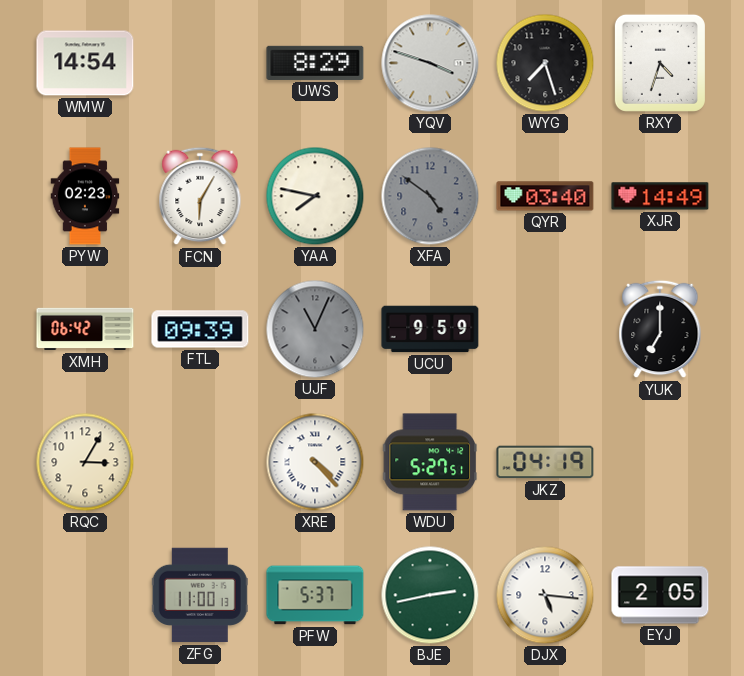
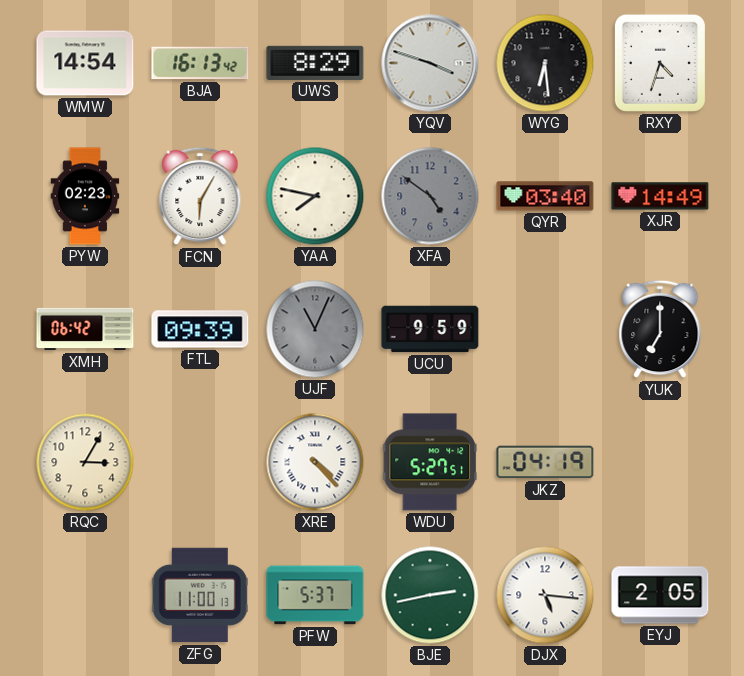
BJA: none -> 16:13
WYG: 7:27 -> 6:29
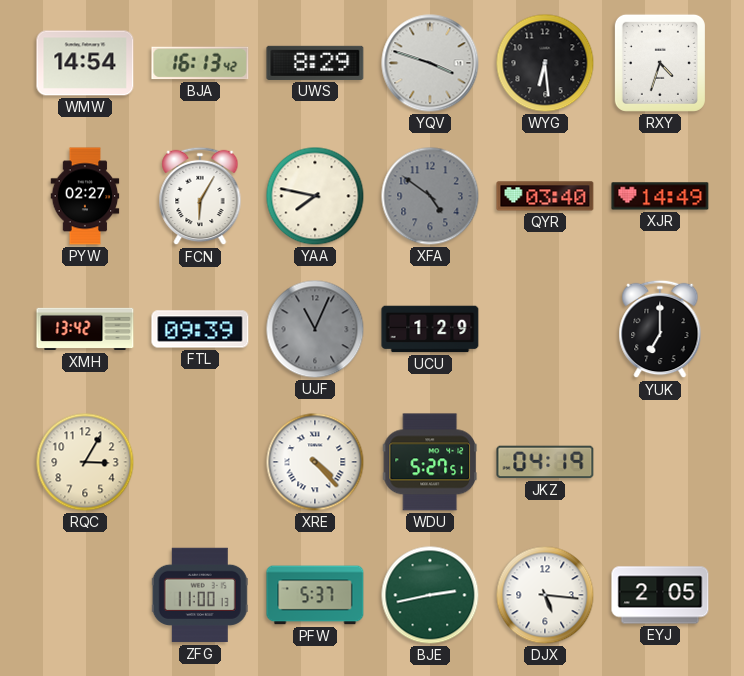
PYW: 02:23 -> 02:27
XMH: 06:42 -> 13:42
UCU: 9:59 -> 1:29
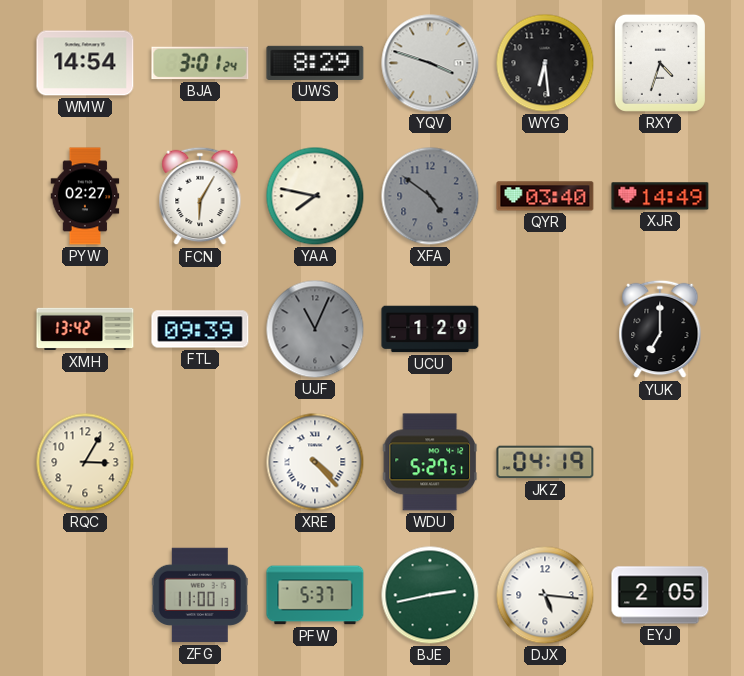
BJA: 16:13 -> 3:01
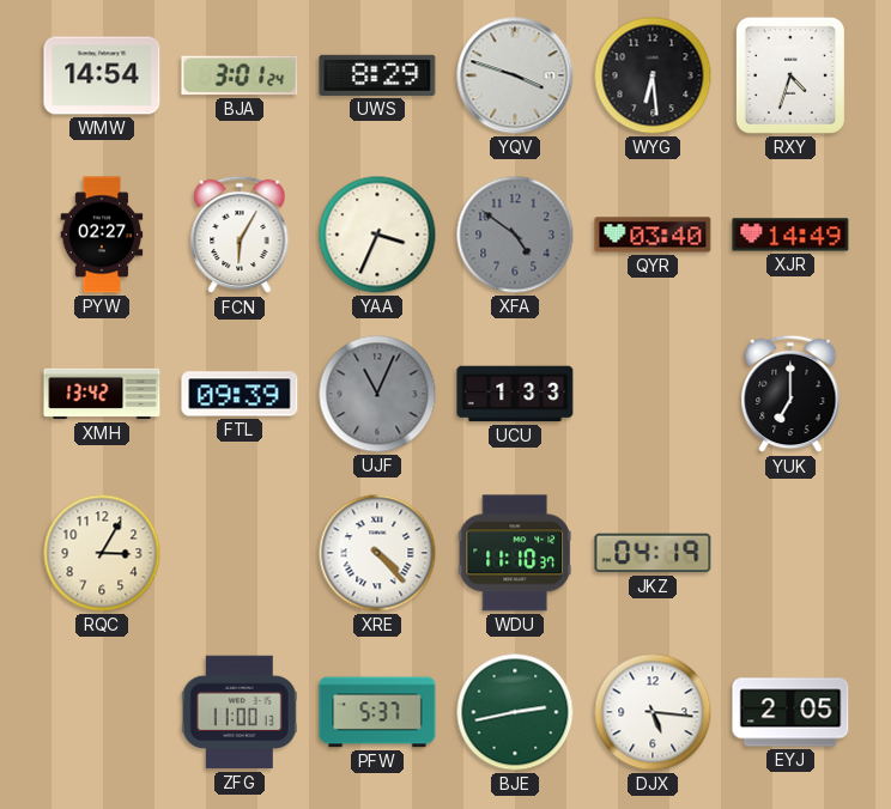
YAA: 7:47 -> 3:34
UCU: 1:29 -> 1:33
WDU: 5:27 -> 11:10
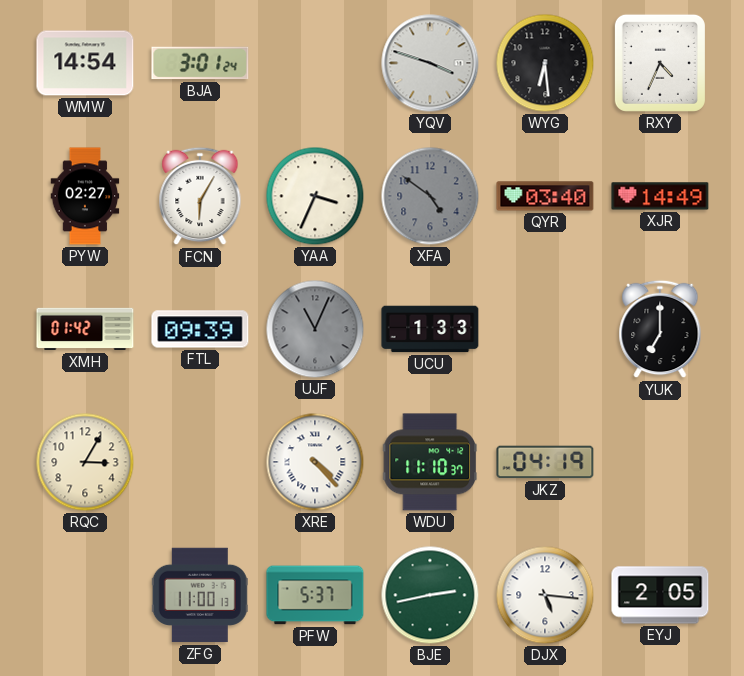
UWS: 8:29 -> none
RXY: 4:33 -> 4:34
XMH: 13:42 -> 01:42
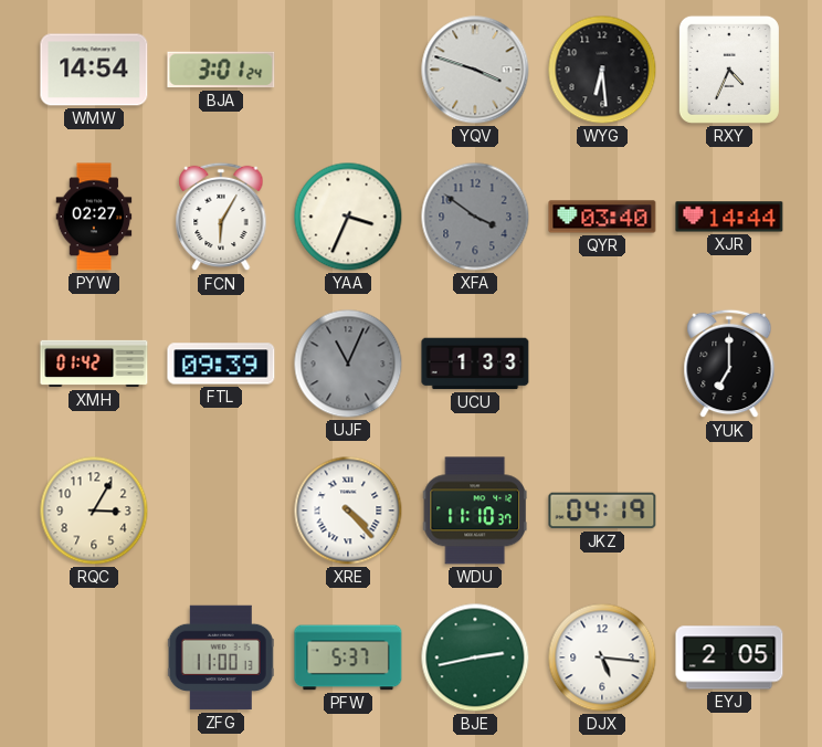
XFA: 4:51 -> 3:51
XJR: 14:49 -> 14:44
